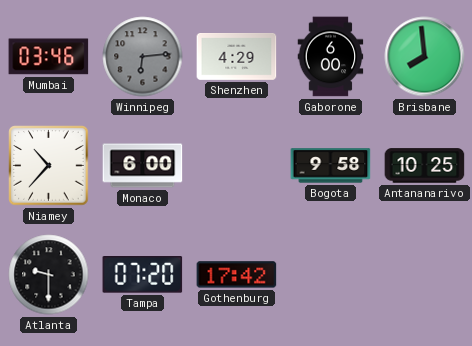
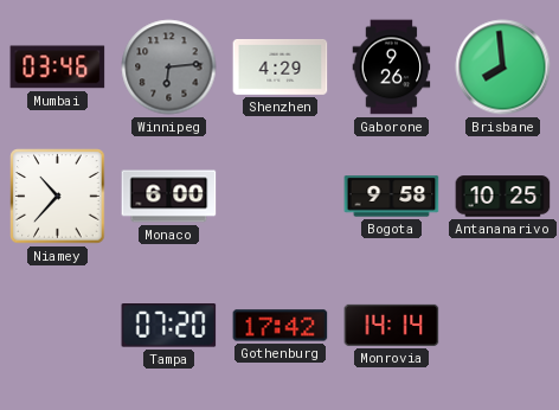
Gaborone: 6:00 -> 9:26
Atlanta: 9:30 -> none
Monrovia: none -> 14:14
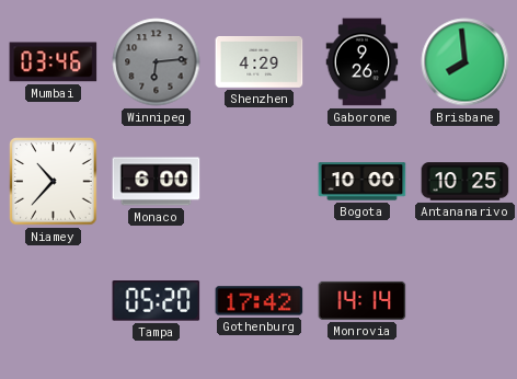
Bogota: 9:58 -> 10:00
Tampa: 07:20 -> 05:20
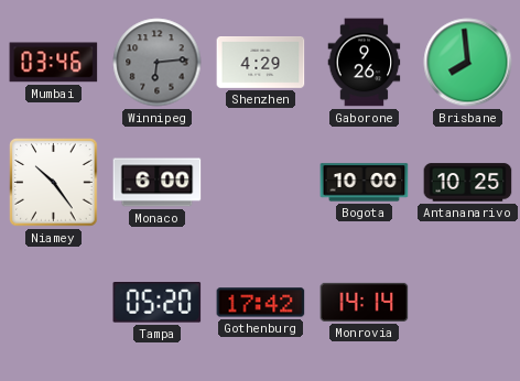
Niamey: 10:37 -> 10:24
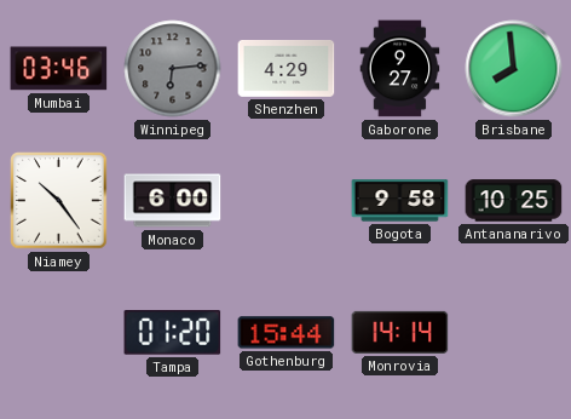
Gaborone: 9:26 -> 9:27
Bogota: 10:00 -> 9:58
Tampa: 05:20 -> 01:20
Gothenburg: 17:42 -> 15:44
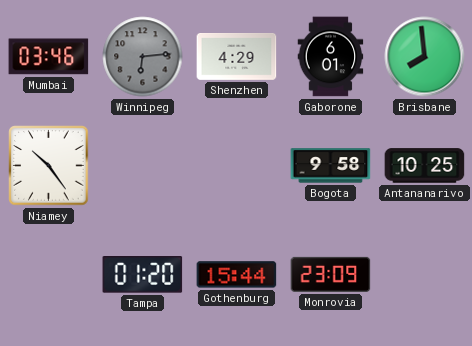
Gaborone: 9:27 -> 6:01
Monaco: 6:00 -> none
Monrovia: 14:14 -> 23:09
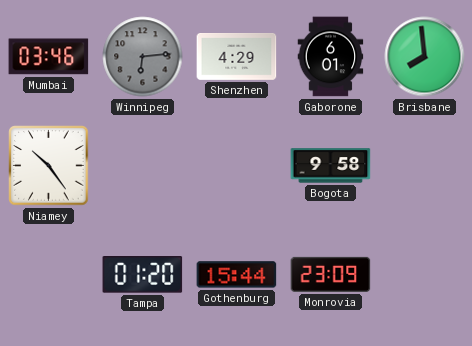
Antananarivo: 10:25 -> none
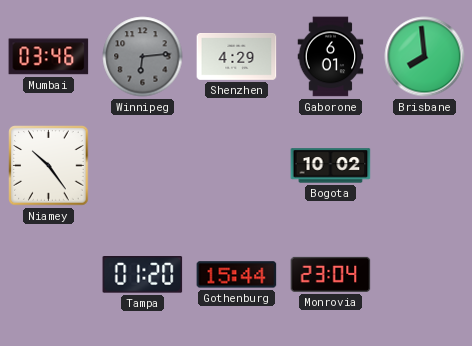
Bogota: 9:58 -> 10:02
Monrovia: 23:09 -> 23:04
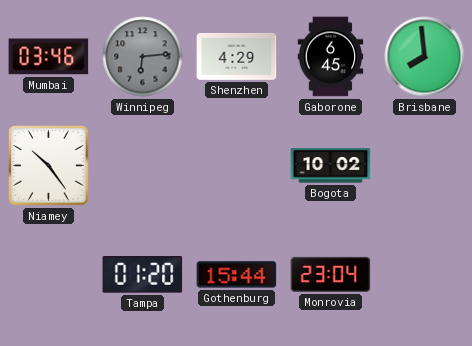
Gaborone: 6:01 -> 6:45
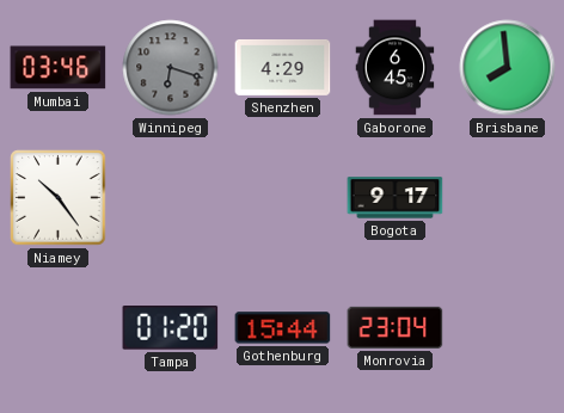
Winnipeg: 6:14 -> 6:18
Bogota: 10:02 -> 9:17
